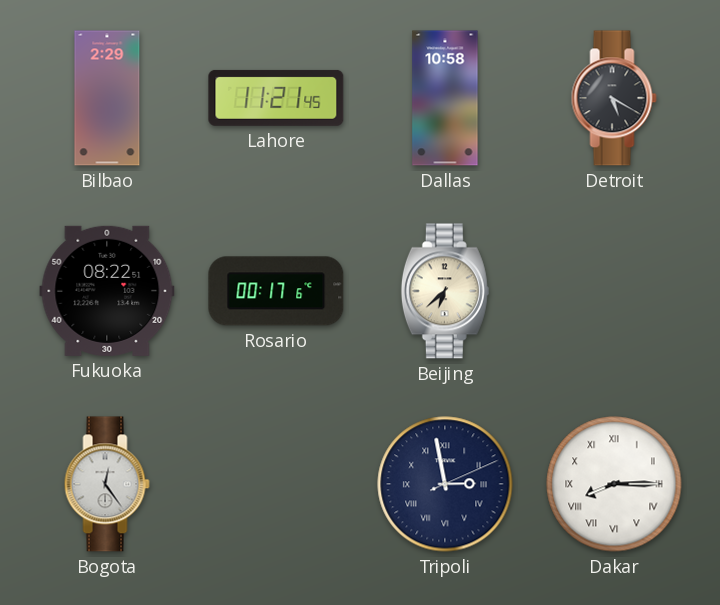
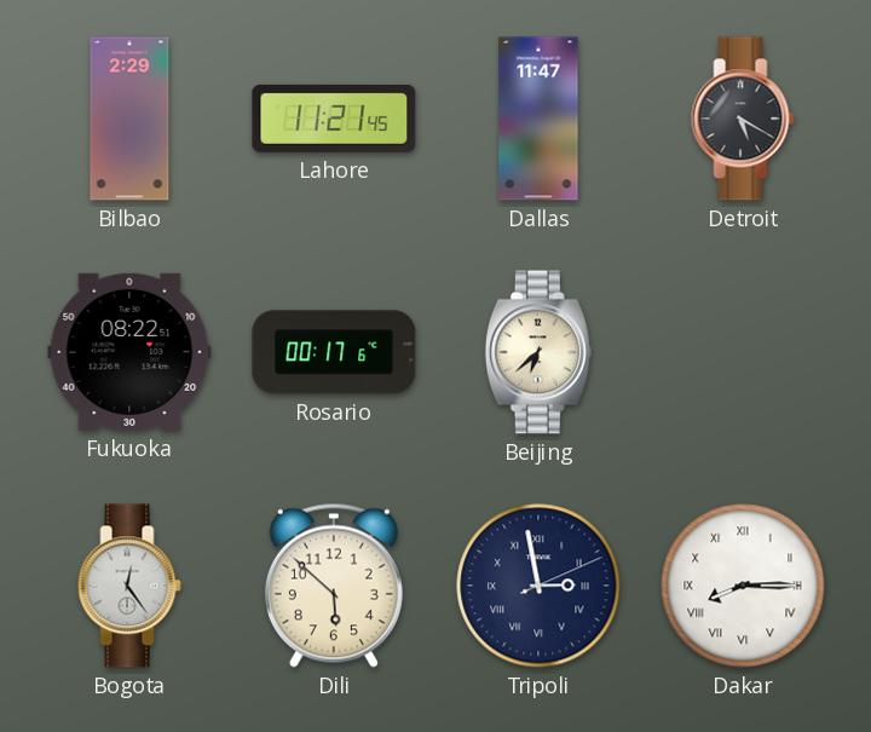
Dallas: 10:58 -> 11:47
Dili: none -> 5:52
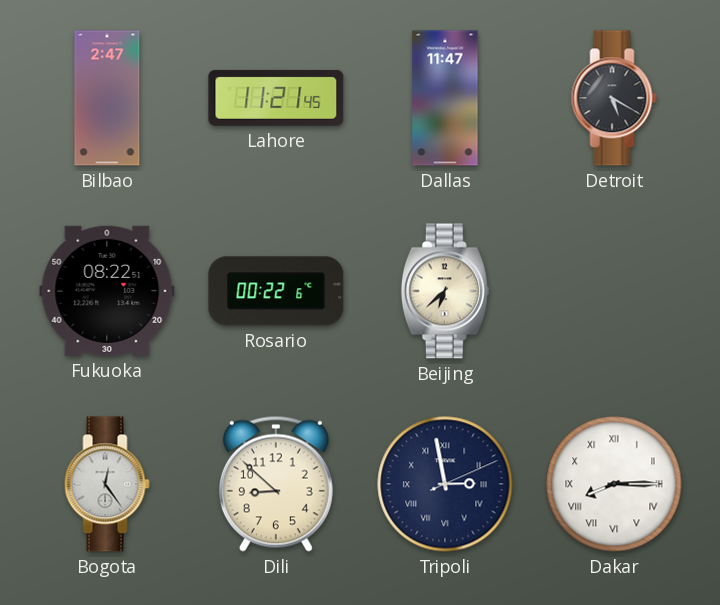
Bilbao: 2:29 -> 2:47
Rosario: 00:17 -> 00:22
Dili: 5:52 -> 8:52
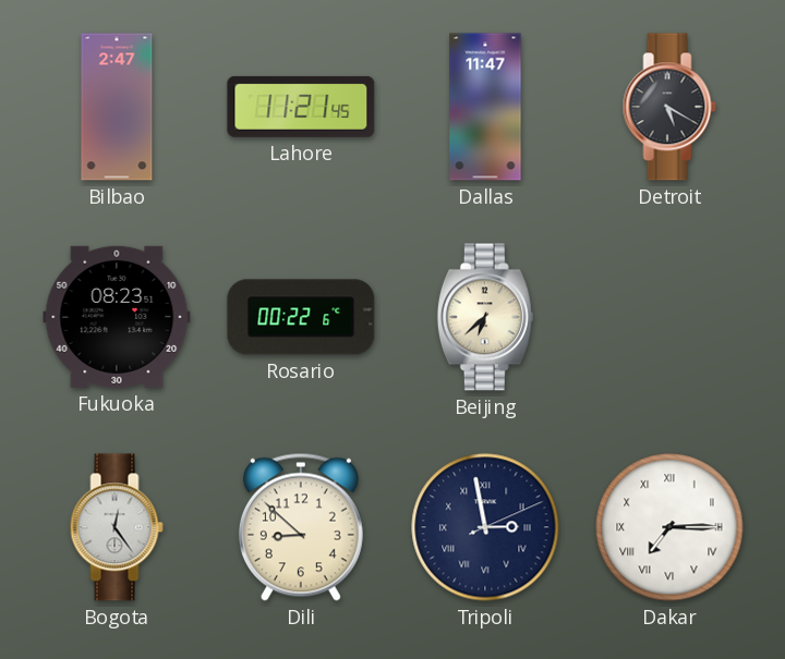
Fukuoka: 08:22 -> 08:23
Dakar: 8:15 -> 7:15
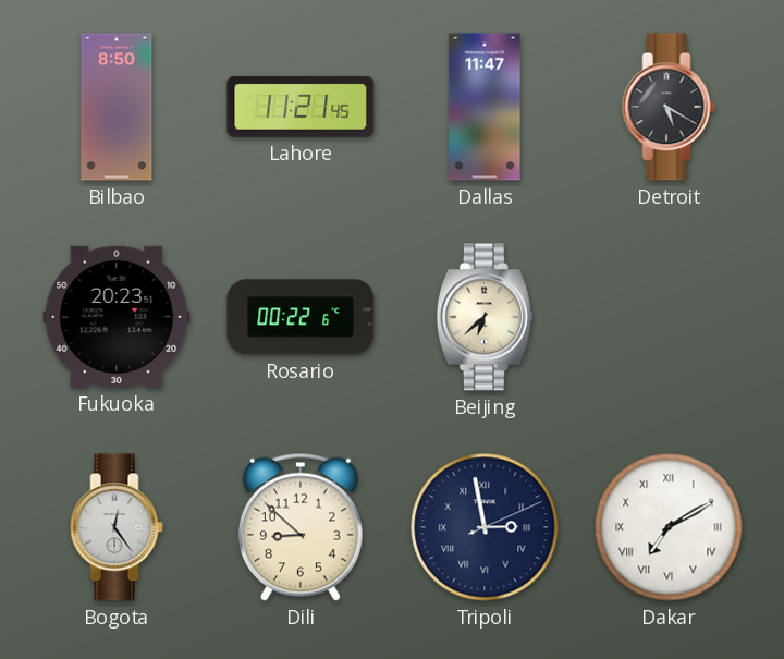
Bilbao: 2:47 -> 8:50
Fukuoka: 08:23 -> 20:23
Dakar: 7:15 -> 7:10
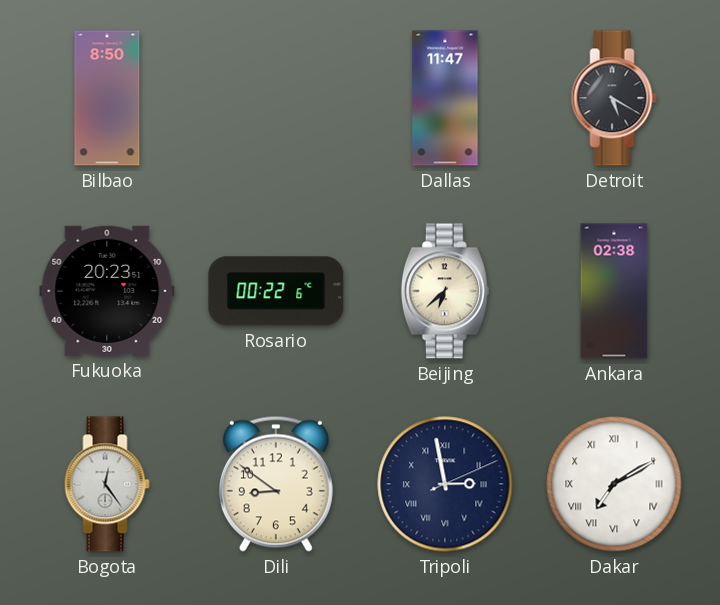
Lahore: 11:21 -> none
Ankara: none -> 02:38
Dili: 8:52 -> 8:51
